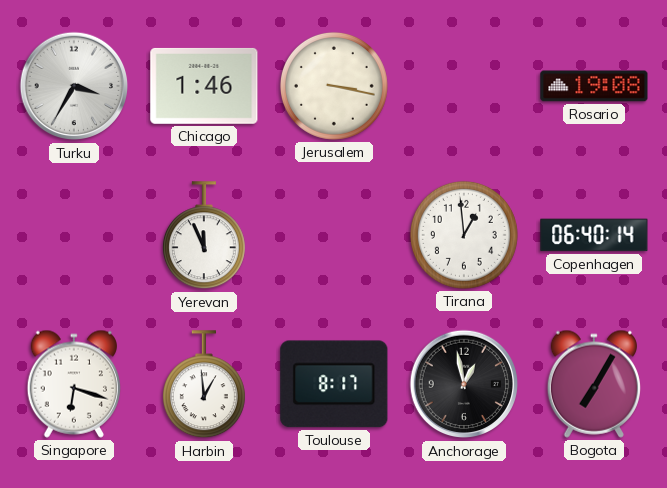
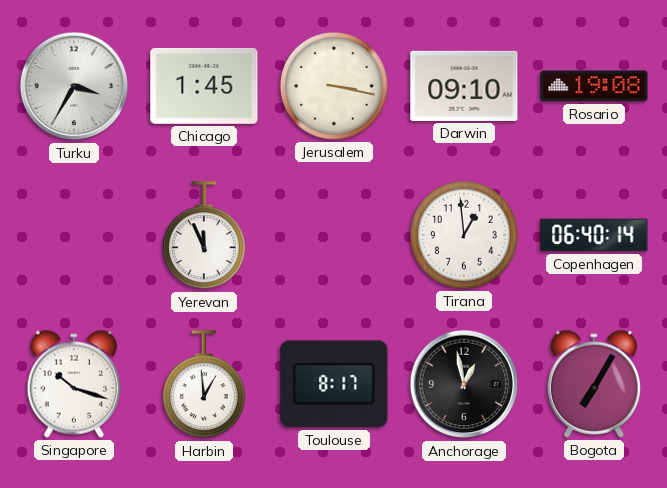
Chicago: 1:46 -> 1:45
Darwin: none -> 09:10
Singapore: 6:18 -> 10:18
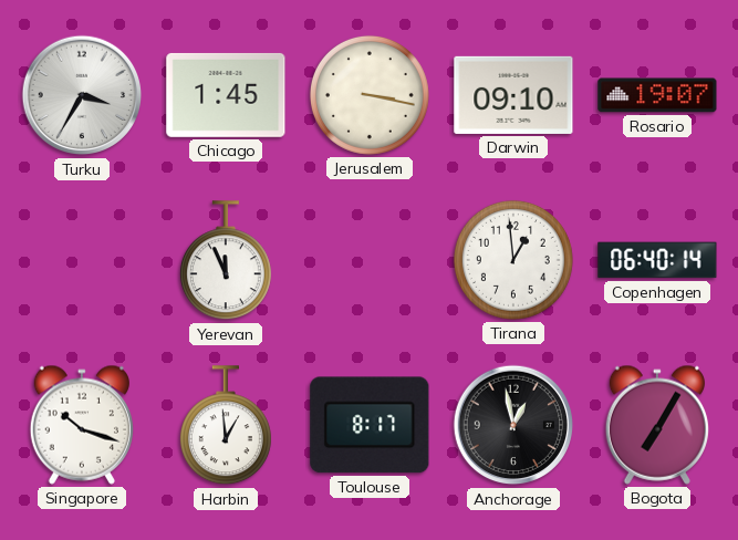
Rosario: 19:08 -> 19:07
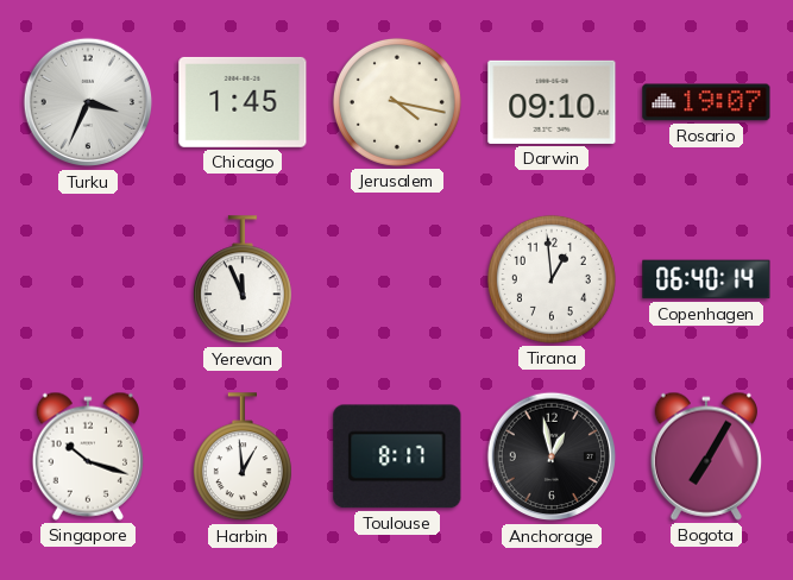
Turku: 3:35 -> 3:34
Jerusalem: 3:17 -> 4:17
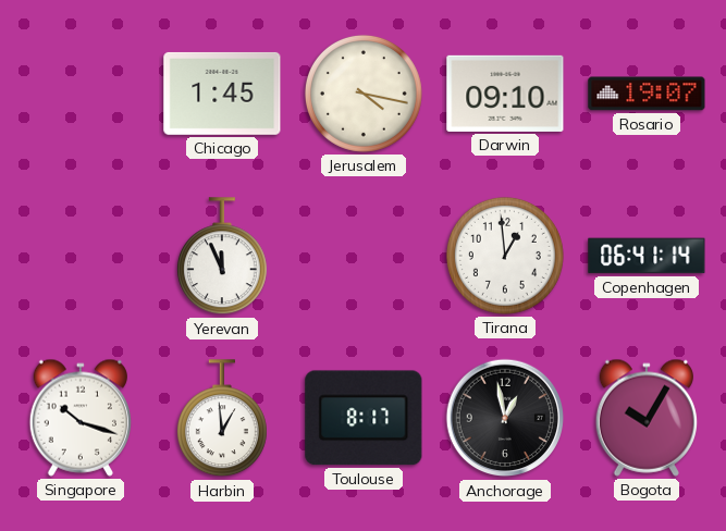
Turku: 3:34 -> none
Copenhagen: 06:40 -> 06:41
Bogota: 7:05 -> 10:05
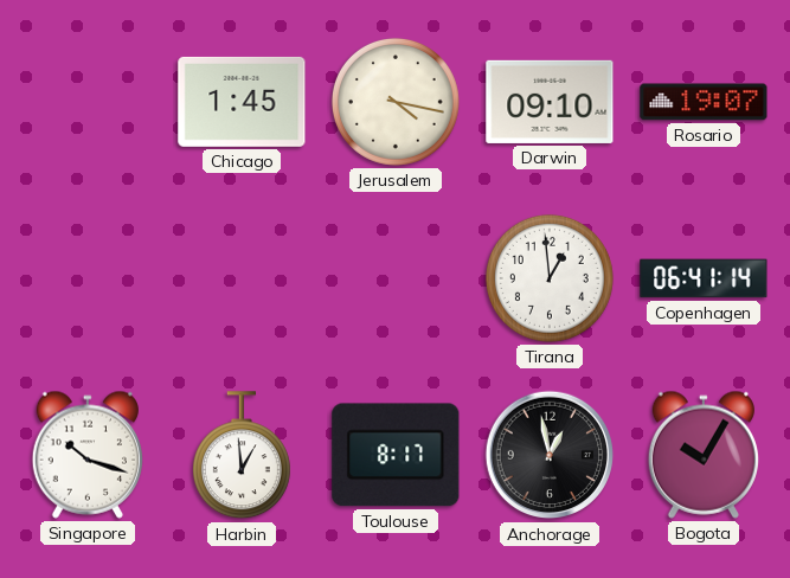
Yerevan: 11:56 -> none
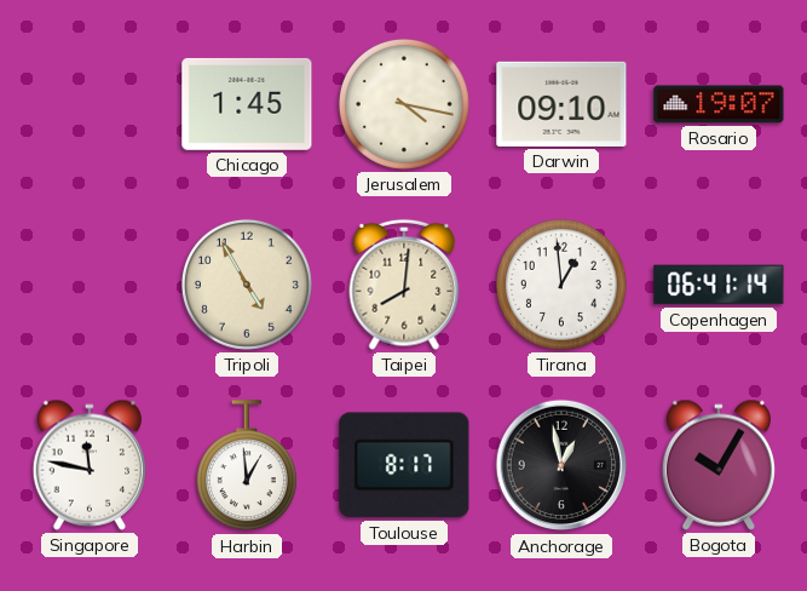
Tripoli: none -> 4:55
Taipei: none -> 8:01
Singapore: 10:18 -> 11:47
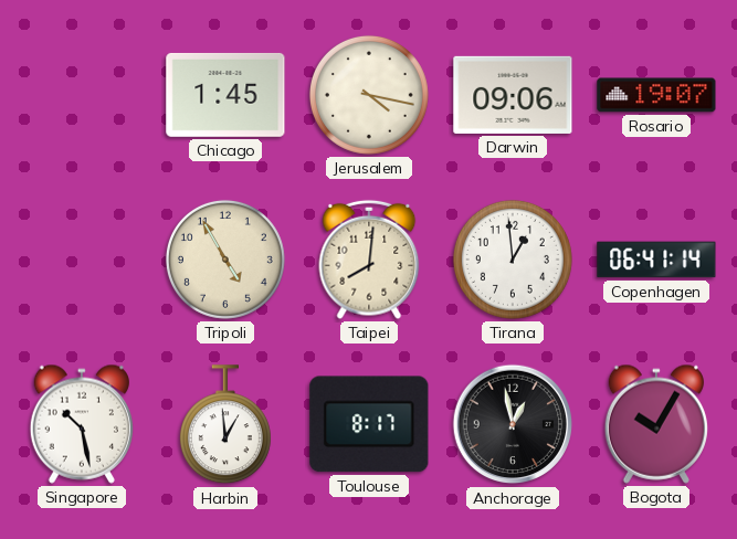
Darwin: 09:10 -> 09:06
Singapore: 11:47 -> 10:28
